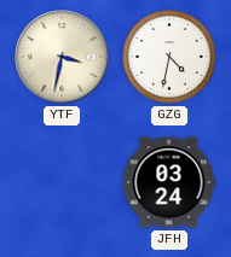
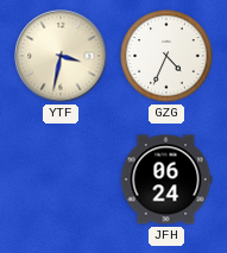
GZG: 4:32 -> 4:34
JFH: 03:24 -> 06:24
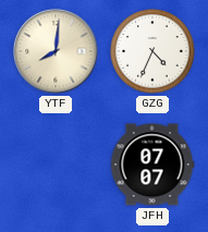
YTF: 3:32 -> 8:01
JFH: 06:24 -> 07:07
